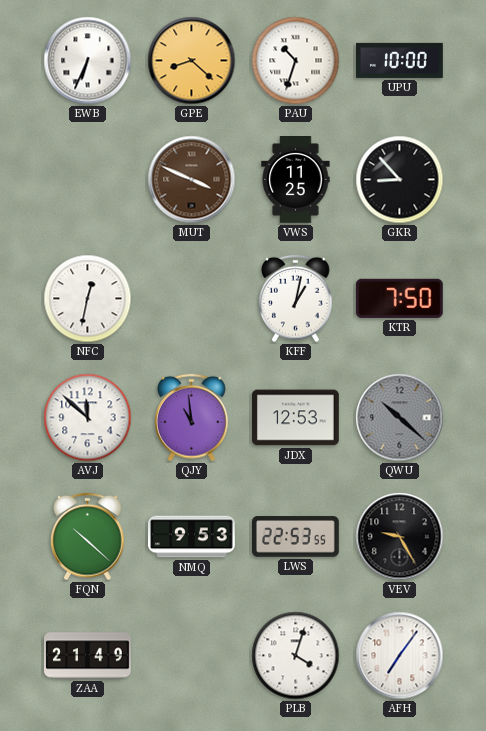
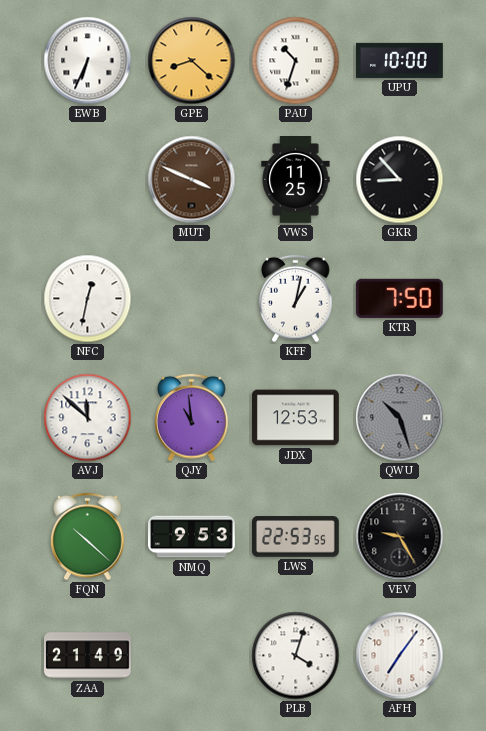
QWU: 10:22 -> 10:27
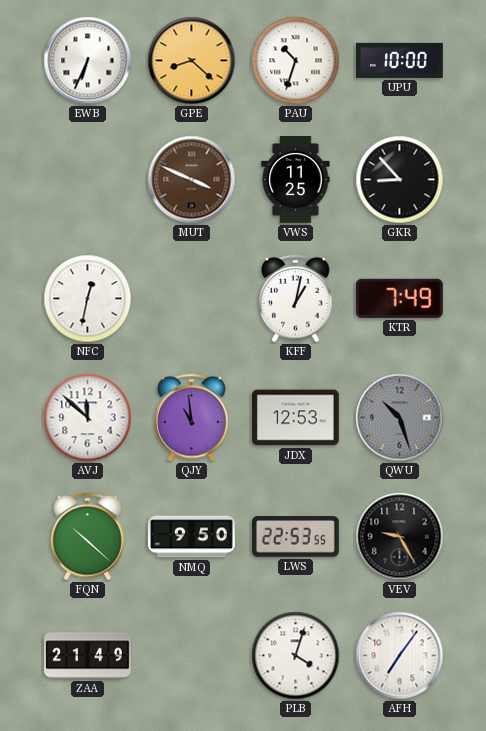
KTR: 7:50 -> 7:49
NMQ: 9:53 -> 9:50
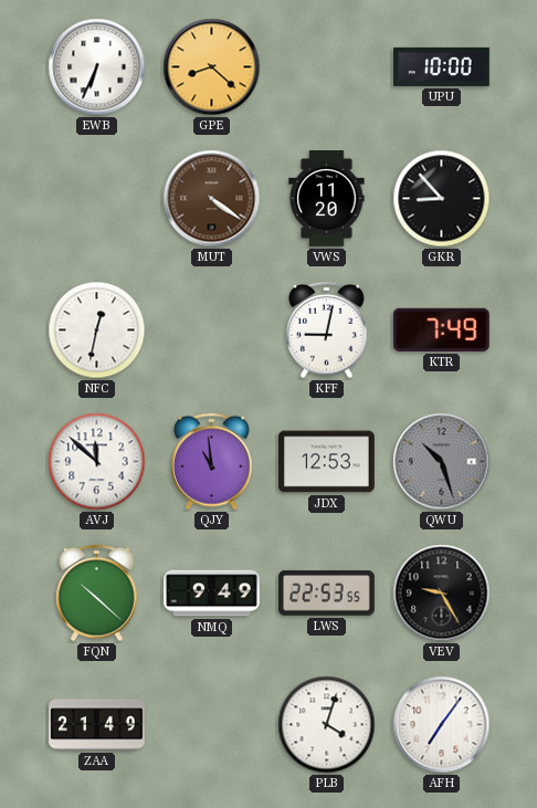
PAU: 10:33 -> none
MUT: 3:49 -> 4:21
VWS: 11:25 -> 11:20
KFF: 1:02 -> 9:02
NMQ: 9:50 -> 9:49
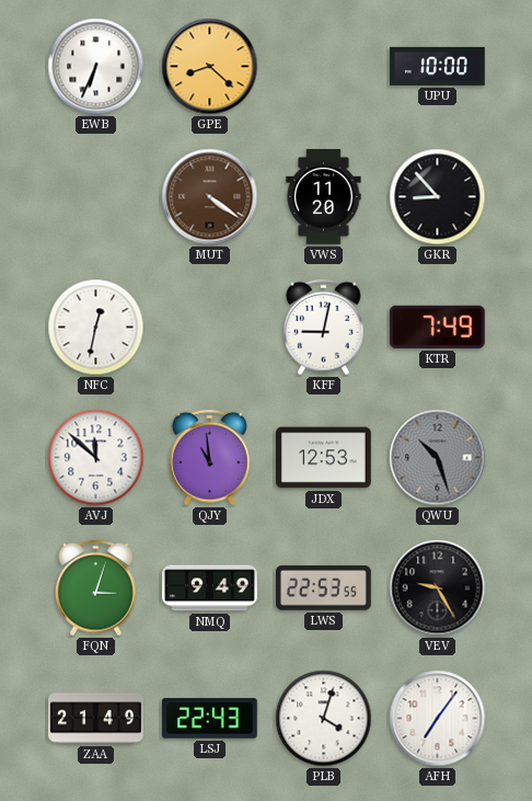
FQN: 10:22 -> 3:03
LSJ: none -> 22:43
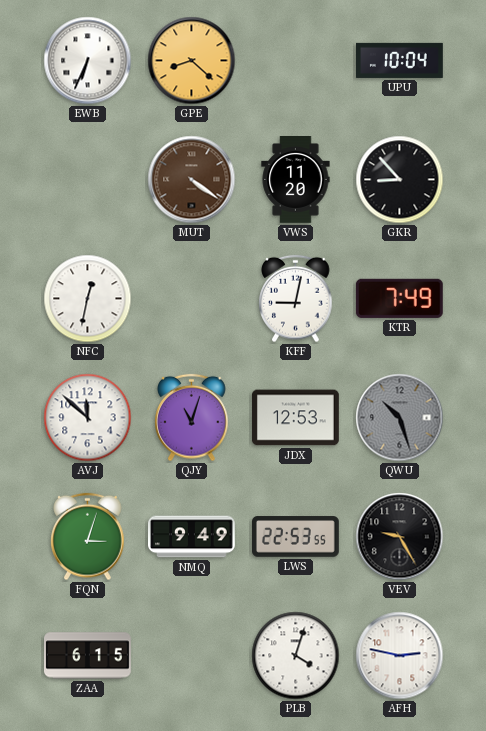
UPU: 10:00 -> 10:04
QJY: 10:59 -> 11:03
ZAA: 21:49 -> 6:15
LSJ: 22:43 -> none
AFH: 7:06 -> 2:47
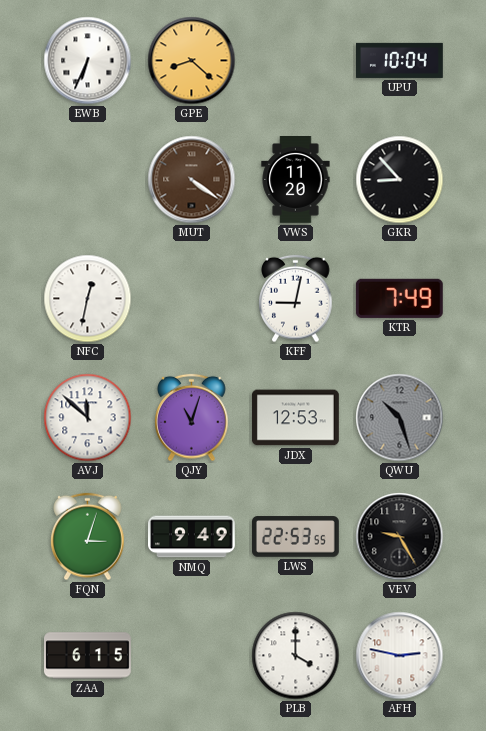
PLB: 4:03 -> 4:00
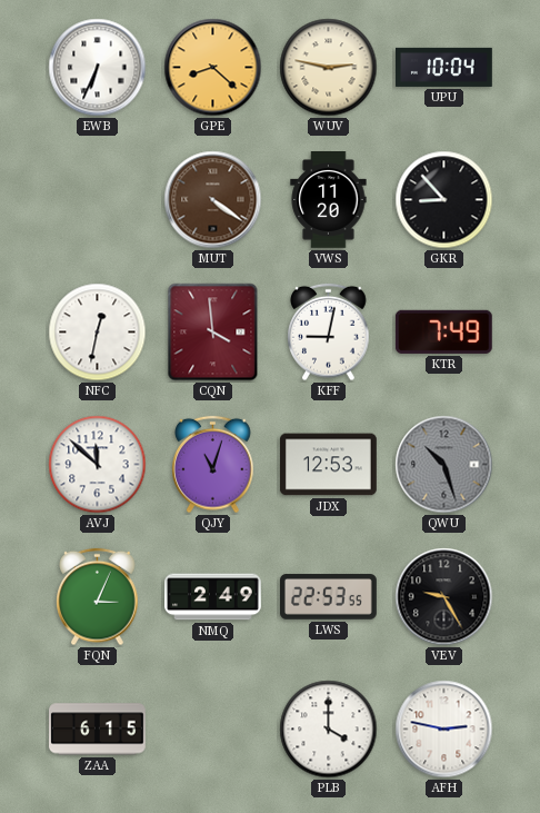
WUV: none -> 2:47
CQN: none -> 3:59
FQN: 3:03 -> 3:04
NMQ: 9:49 -> 2:49
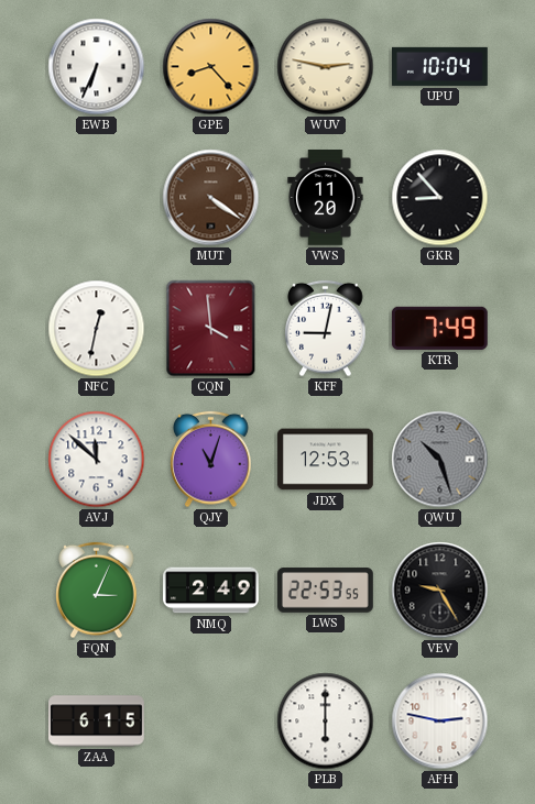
GPE: 8:22 -> 8:23
PLB: 4:00 -> 6:00
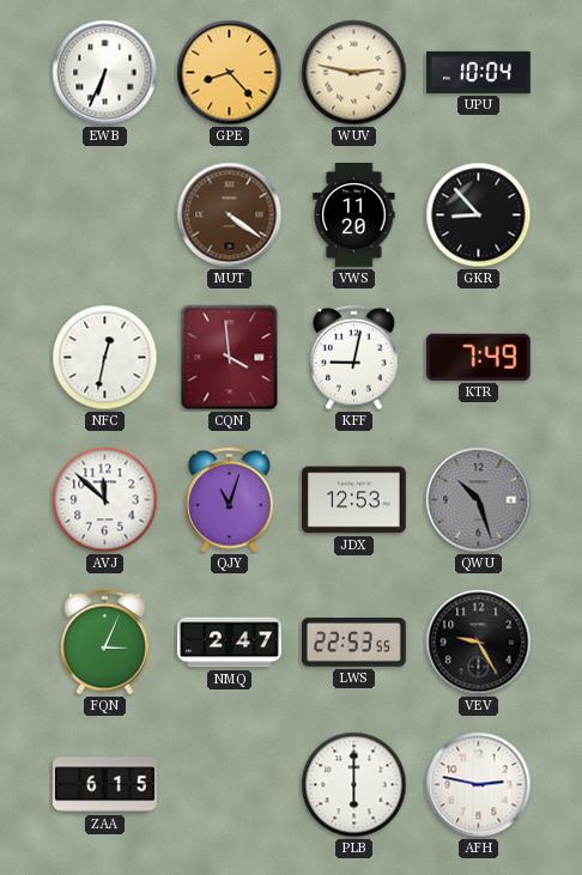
NMQ: 2:49 -> 2:47
